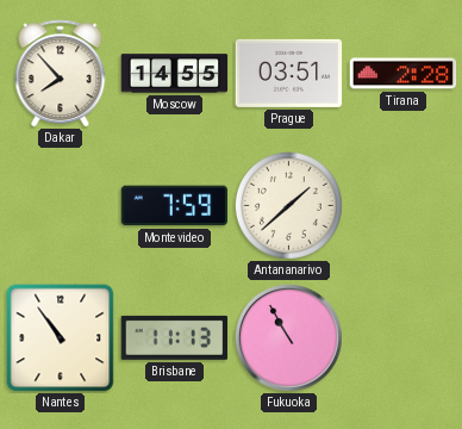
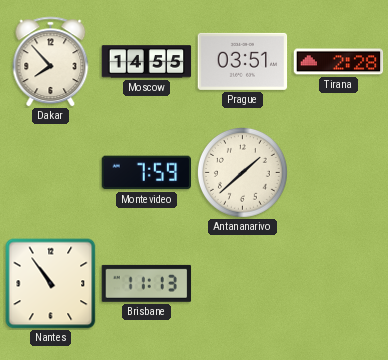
Fukuoka: 10:55 -> none
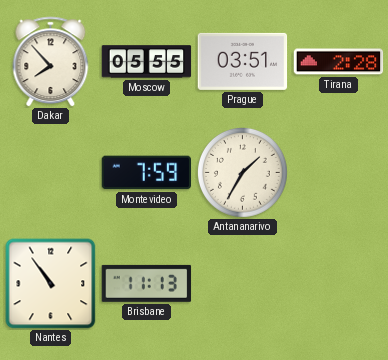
Moscow: 14:55 -> 05:55
Antananarivo: 1:38 -> 1:35
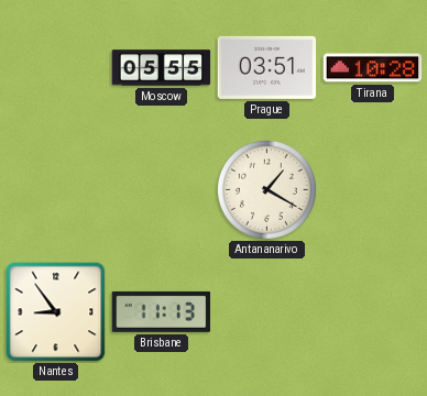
Dakar: 7:53 -> none
Tirana: 2:28 -> 10:28
Montevideo: 7:59 -> none
Antananarivo: 1:35 -> 1:20
Nantes: 10:54 -> 8:54
